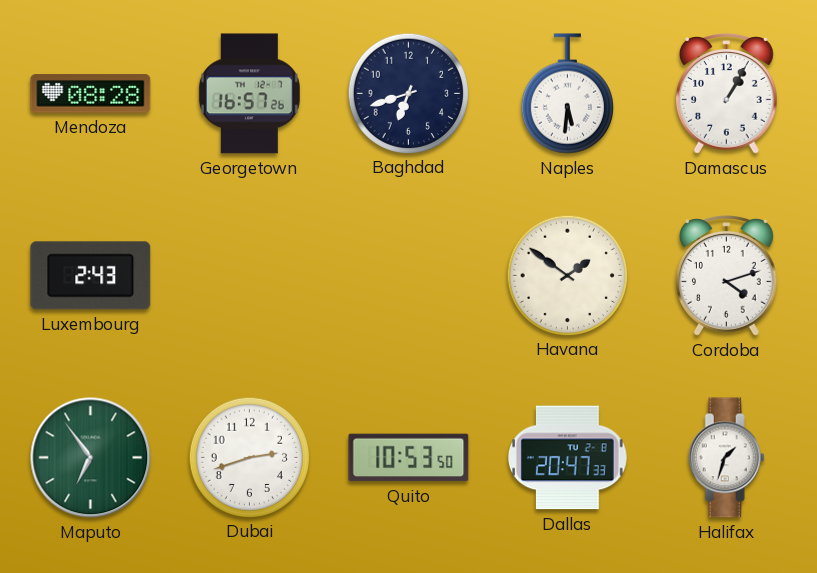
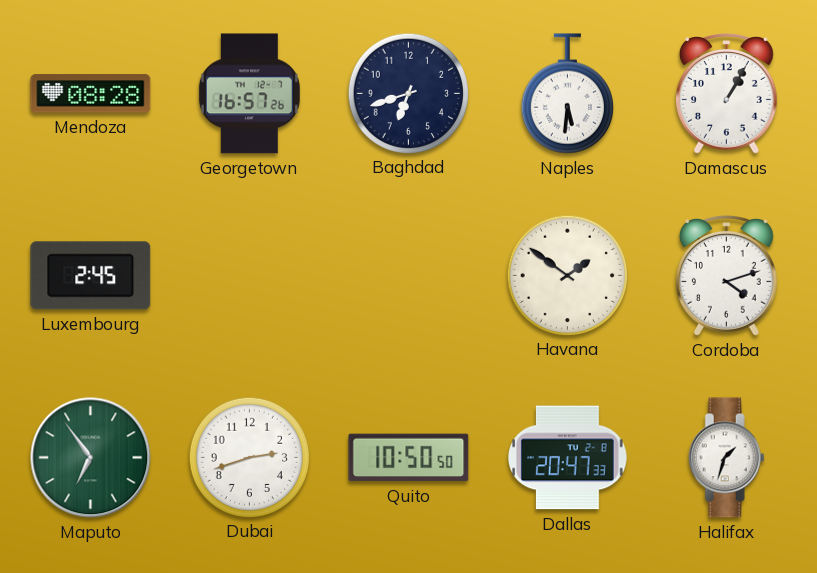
Luxembourg: 2:43 -> 2:45
Quito: 10:53 -> 10:50
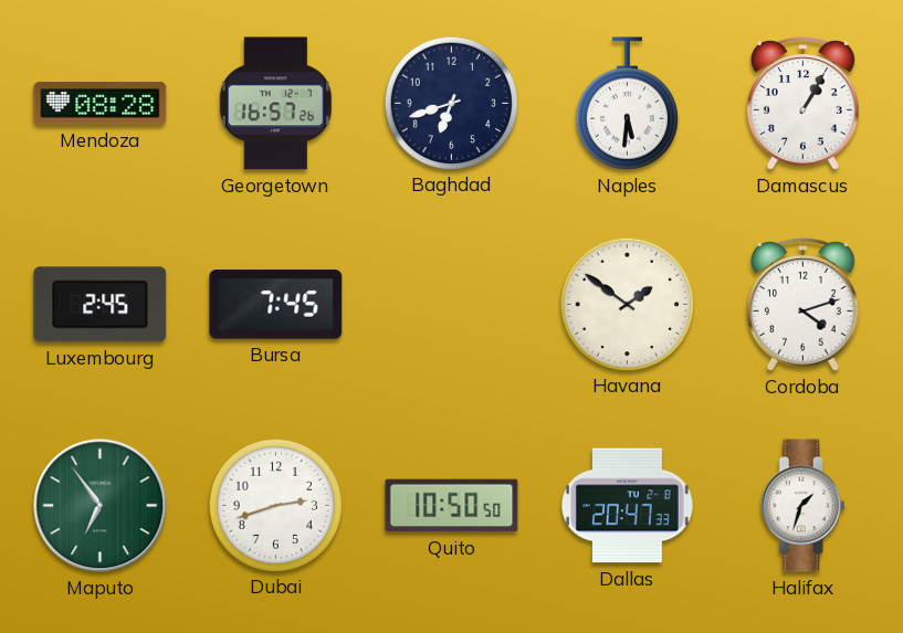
Bursa: none -> 7:45
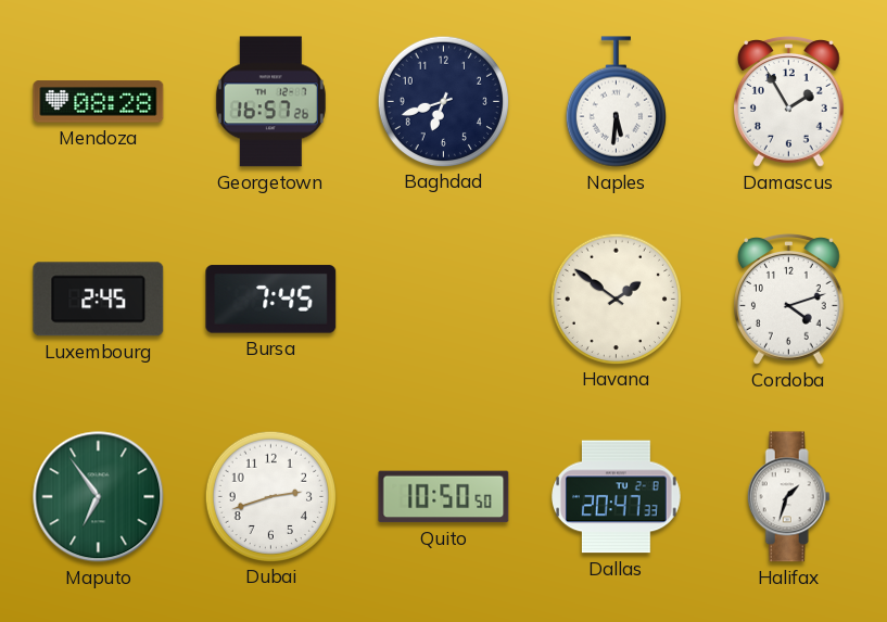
Damascus: 1:05 -> 1:55
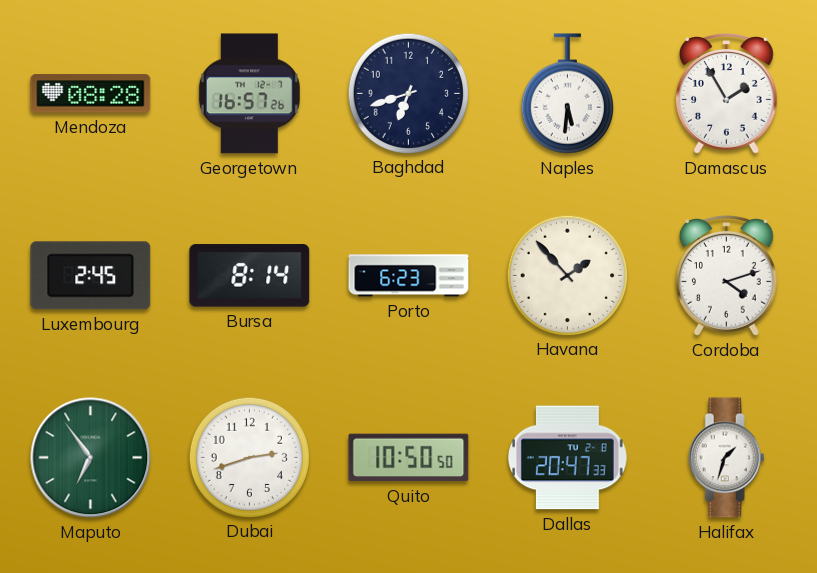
Bursa: 7:45 -> 8:14
Porto: none -> 6:23
Havana: 1:51 -> 1:53
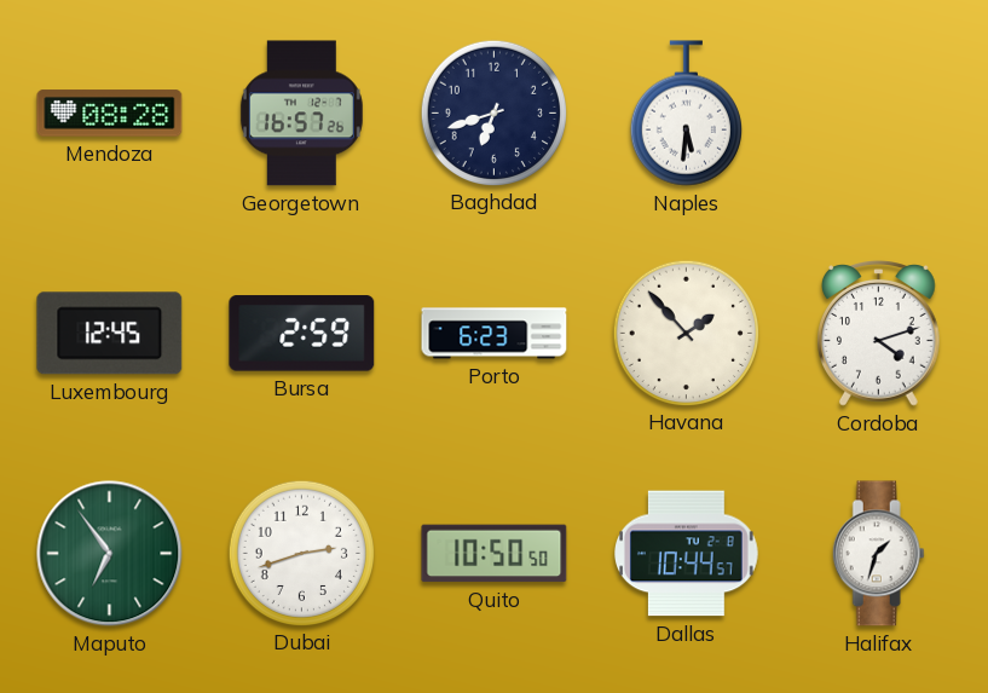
Damascus: 1:55 -> none
Luxembourg: 2:45 -> 12:45
Bursa: 8:14 -> 2:59
Dallas: 20:47 -> 10:44
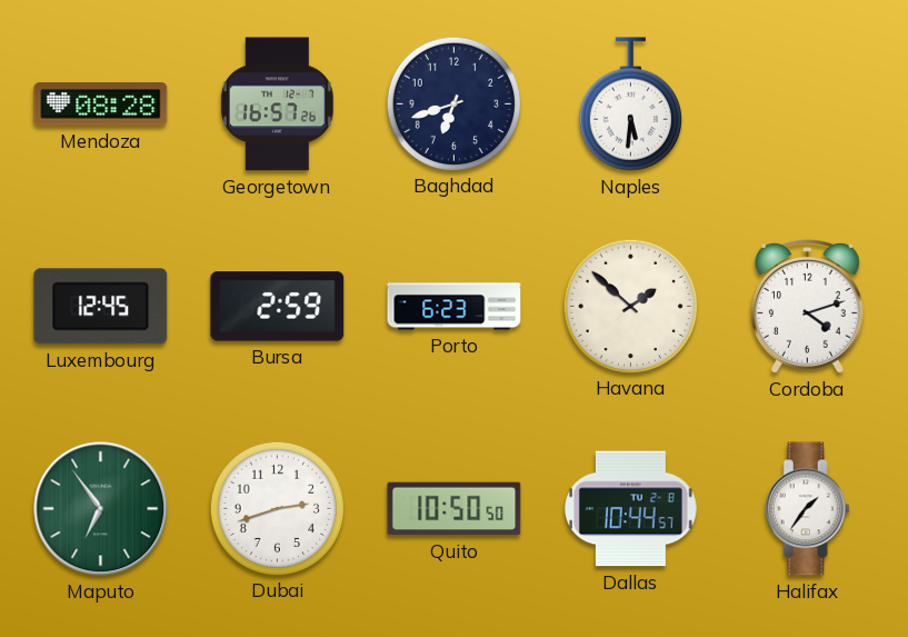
Havana: 1:53 -> 1:52
Halifax: 1:33 -> 1:36
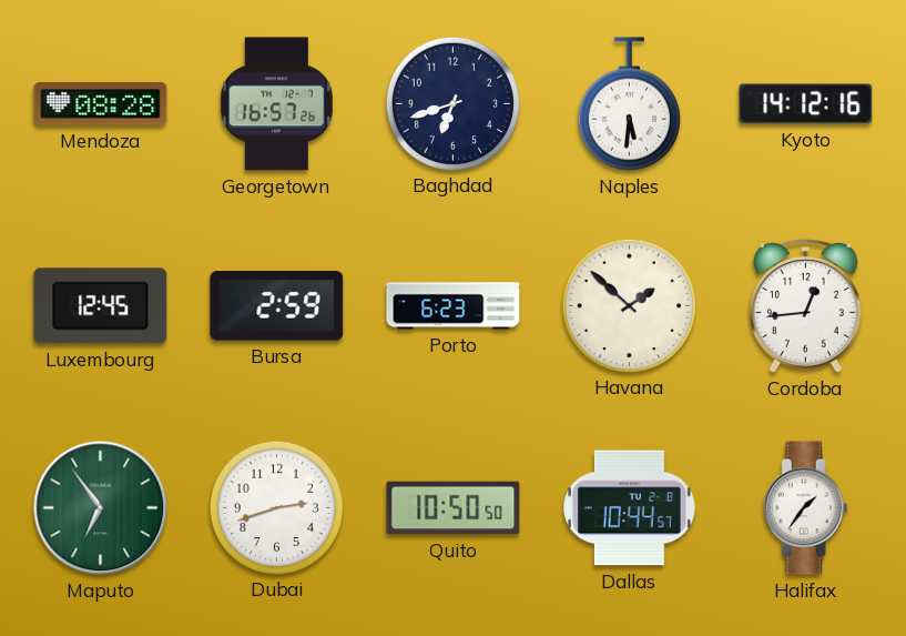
Kyoto: none -> 14:12
Cordoba: 4:12 -> 12:44
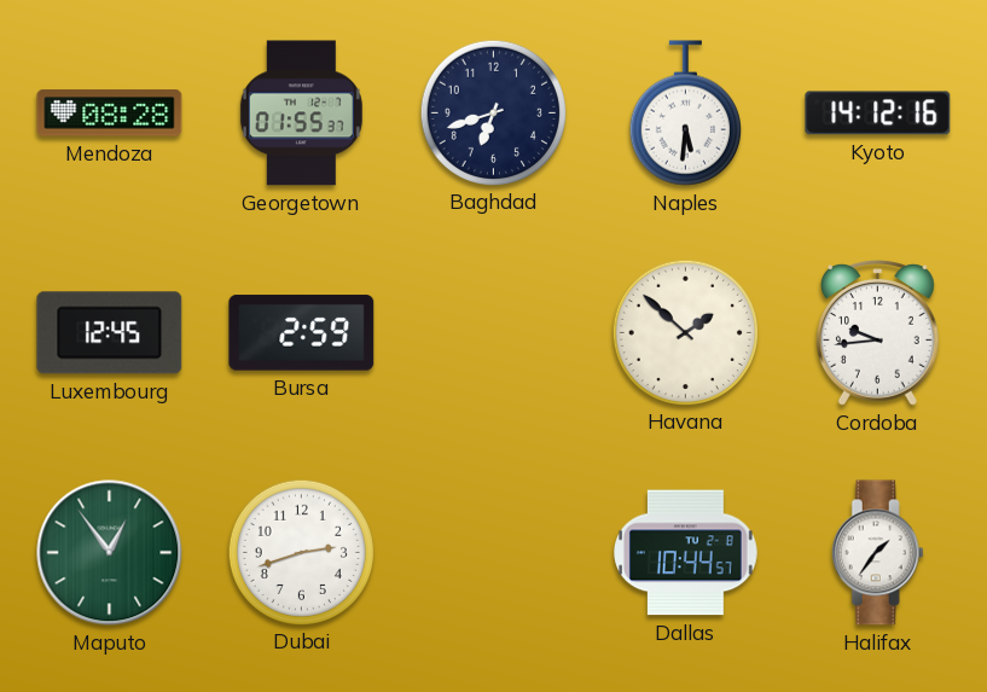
Georgetown: 16:57 -> 01:55
Porto: 6:23 -> none
Cordoba: 12:44 -> 9:44
Maputo: 6:54 -> 12:54
Quito: 10:50 -> none
